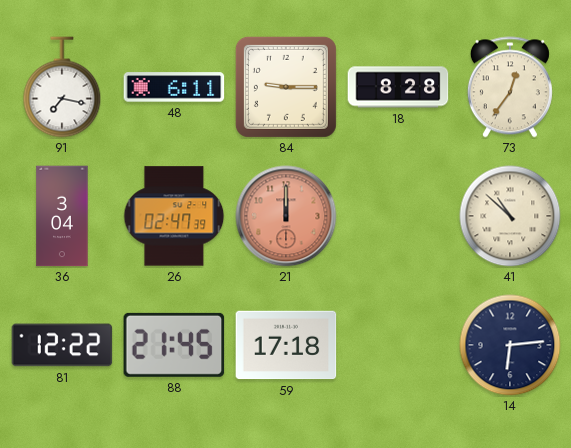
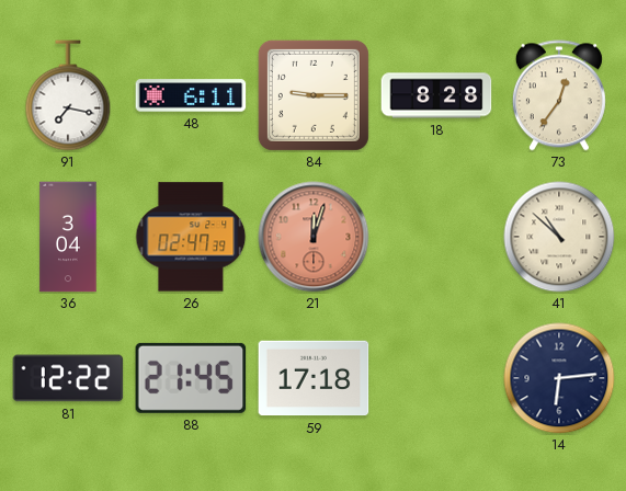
21: 12:00 -> 12:03
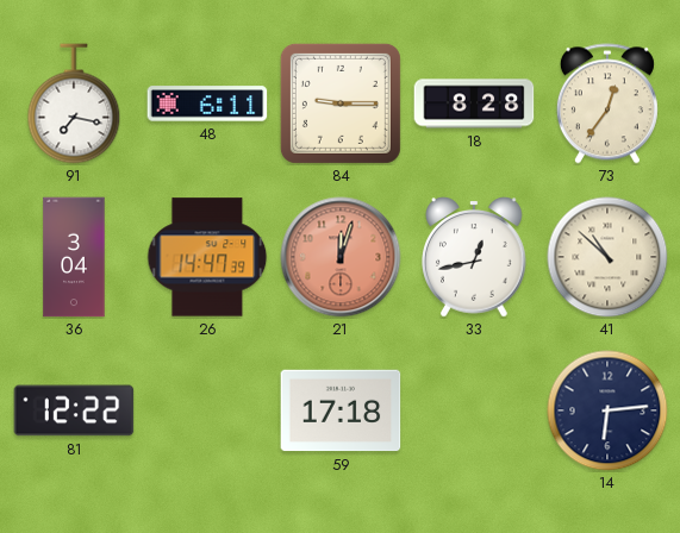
26: 02:47 -> 14:47
33: none -> 12:43
88: 21:45 -> none
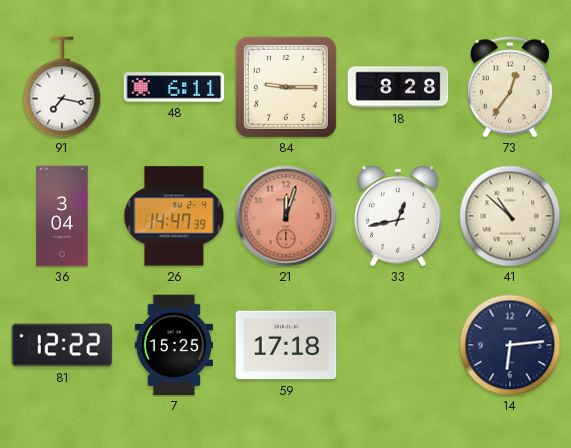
7: none -> 15:25
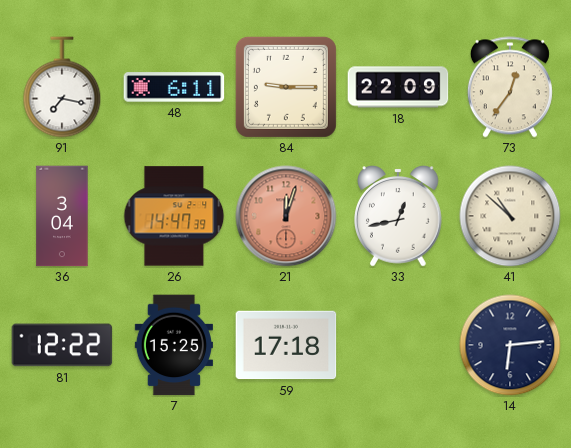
18: 8:28 -> 22:09
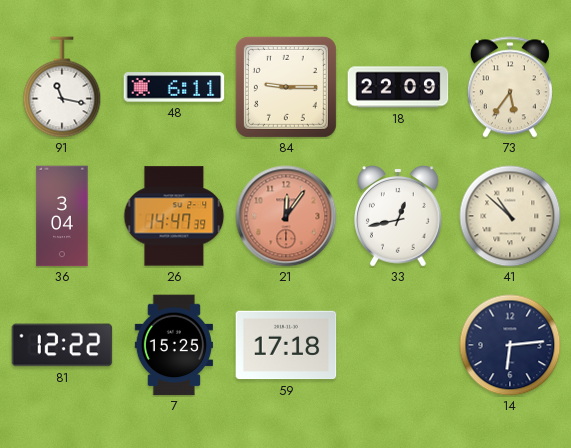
91: 7:17 -> 11:17
73: 12:36 -> 5:36
21: 12:03 -> 12:06
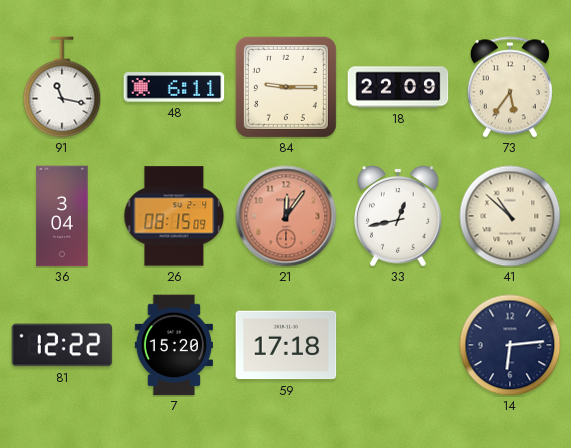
26: 14:47 -> 08:15
7: 15:25 -> 15:20
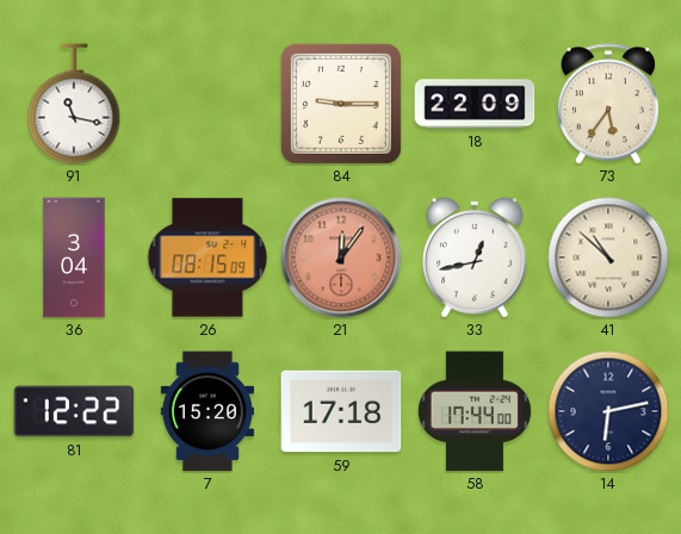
48: 6:11 -> none
58: none -> 17:44
14: 6:14 -> 6:13
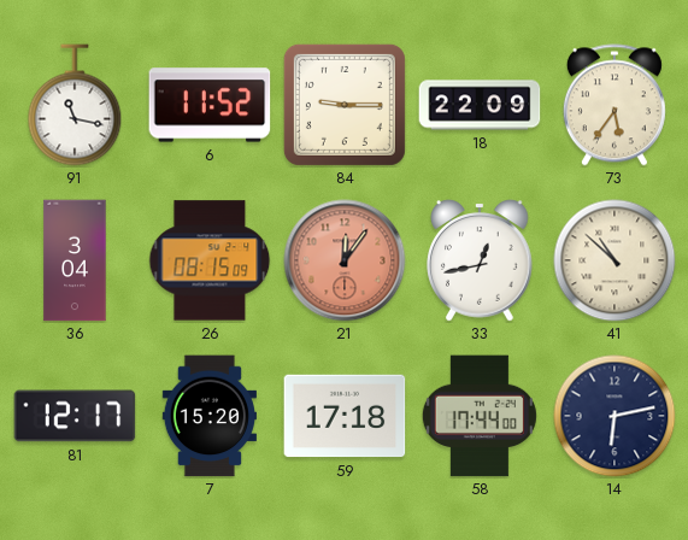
6: none -> 11:52
81: 12:22 -> 12:17
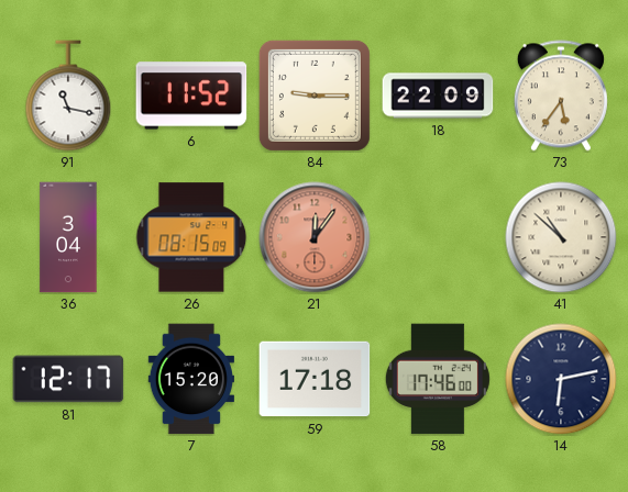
33: 12:43 -> none
58: 17:44 -> 17:46
